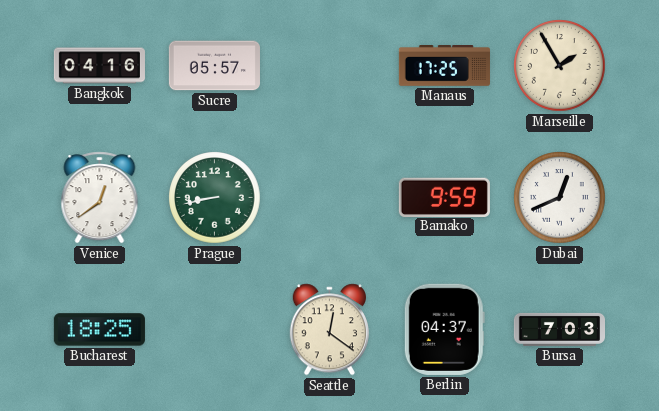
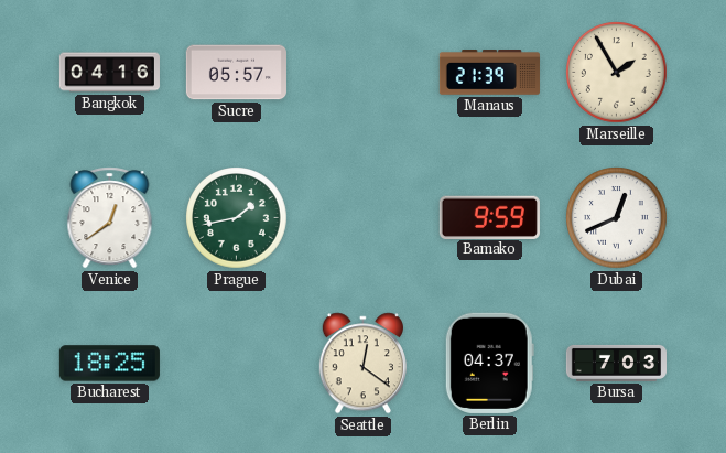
Manaus: 17:25 -> 21:39
Prague: 8:43 -> 1:43
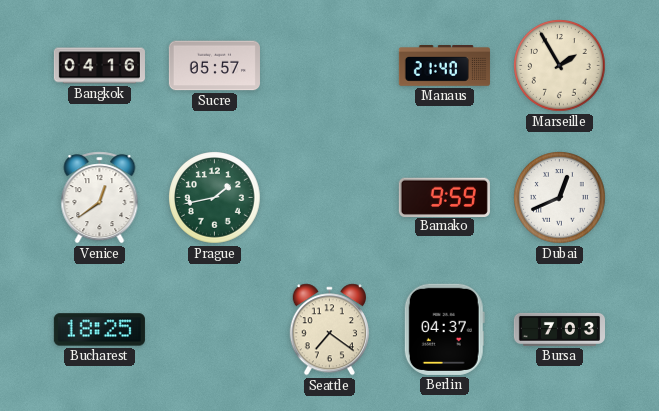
Manaus: 21:39 -> 21:40
Seattle: 12:21 -> 7:21
